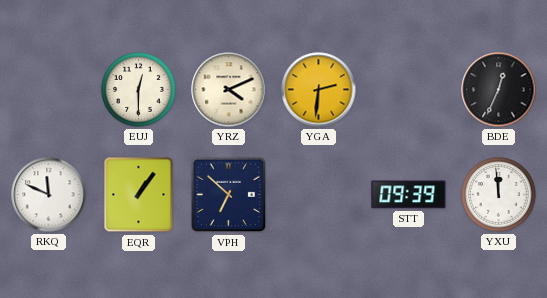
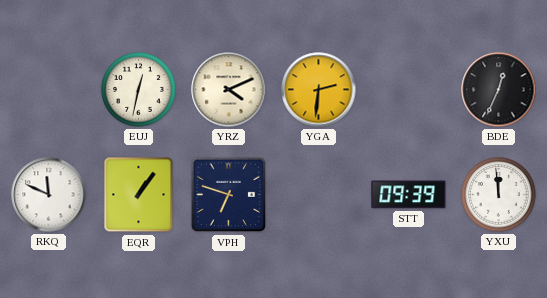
EUJ: 12:30 -> 12:32
VPH: 6:52 -> 6:48
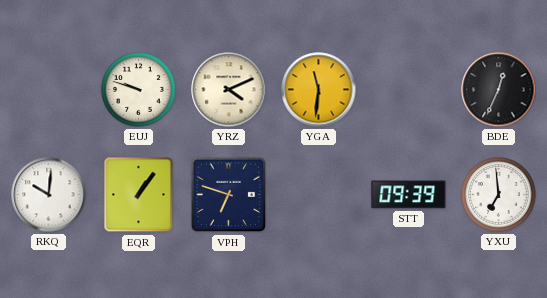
EUJ: 12:32 -> 9:48
YGA: 2:31 -> 11:31
RKQ: 11:49 -> 10:01
YXU: 11:59 -> 6:59
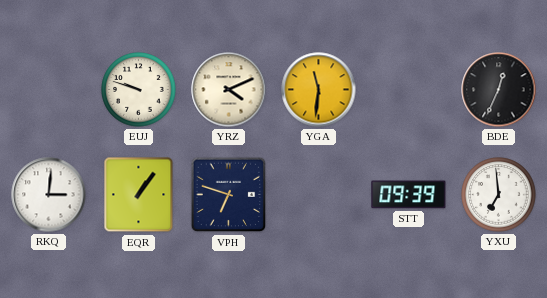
RKQ: 10:01 -> 3:01
